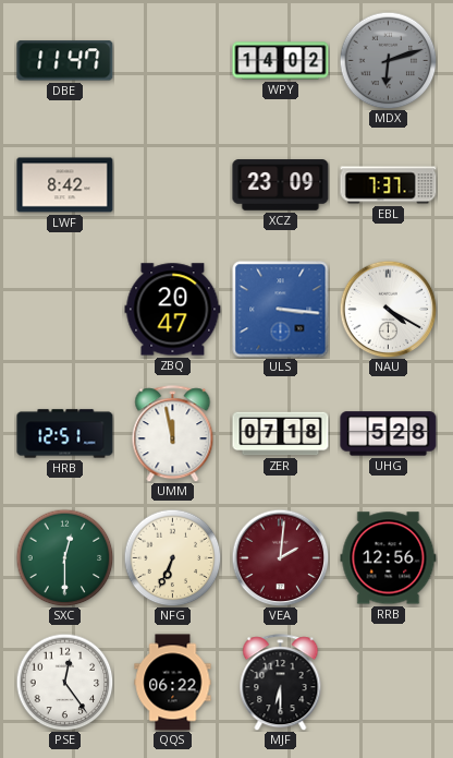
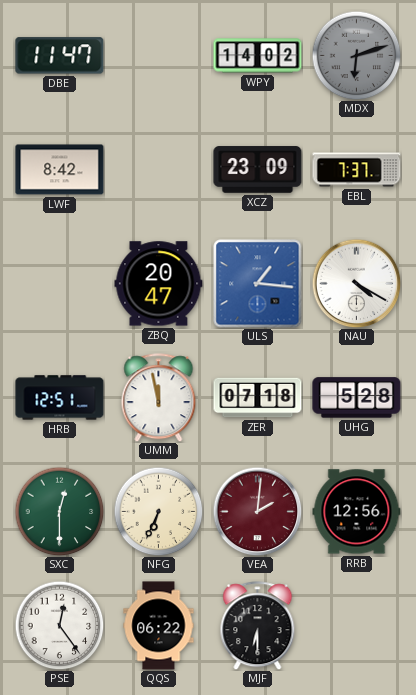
ULS: 3:16 -> 1:16
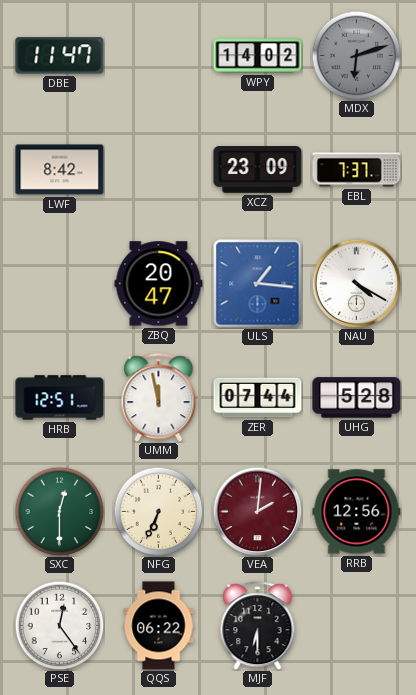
ZER: 07:18 -> 07:44
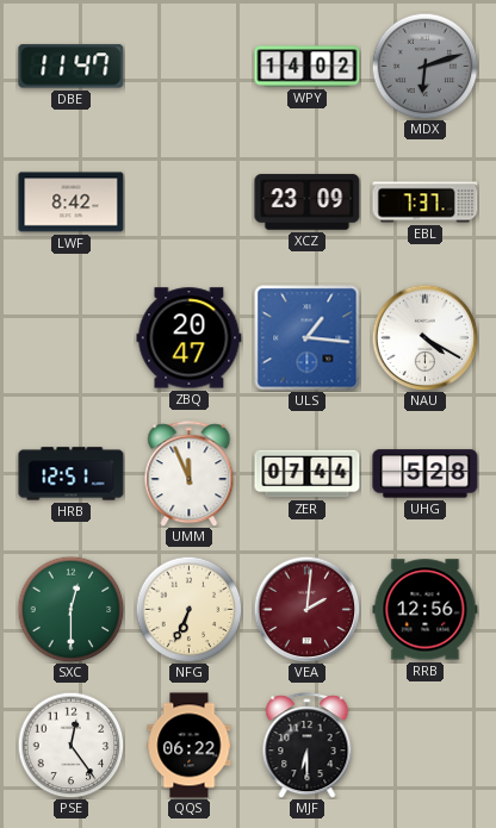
UMM: 11:58 -> 11:56
